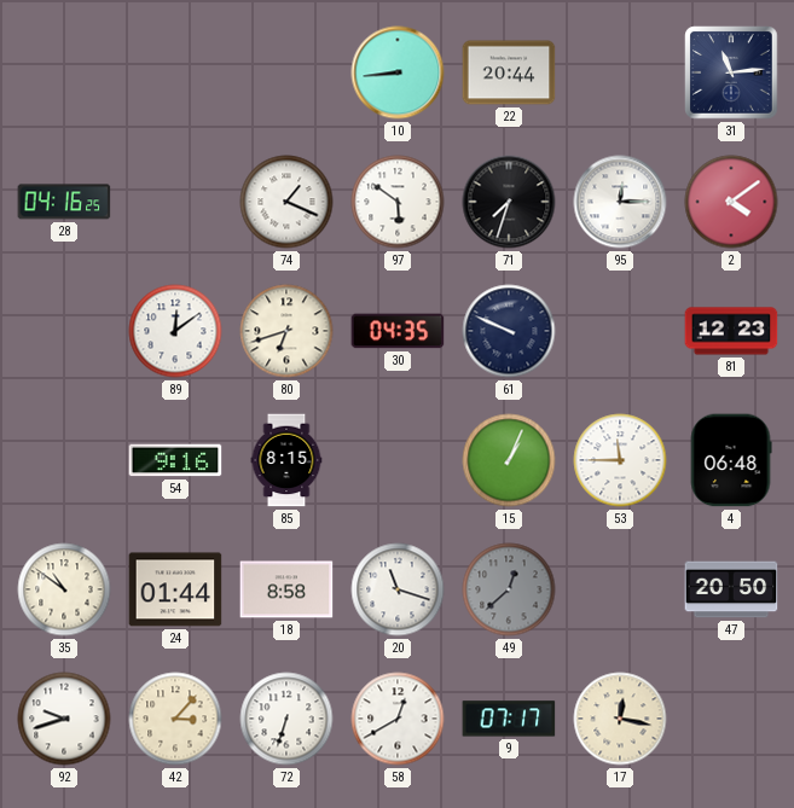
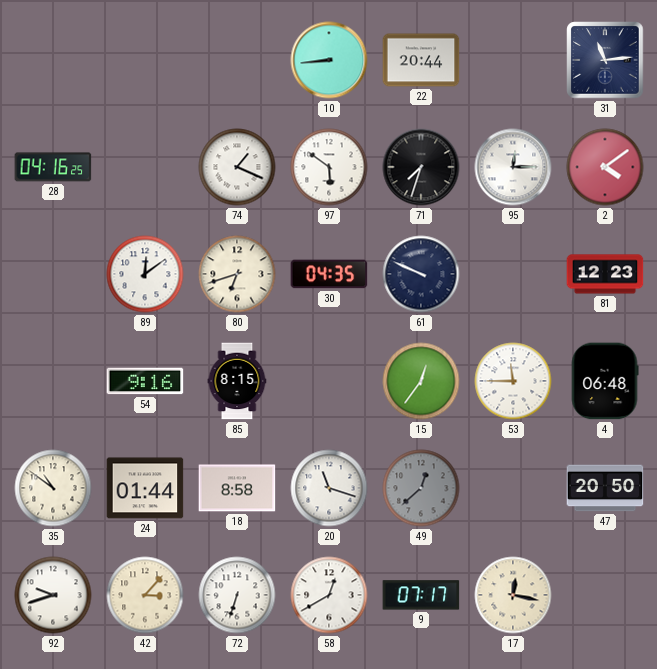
15: 1:04 -> 12:36
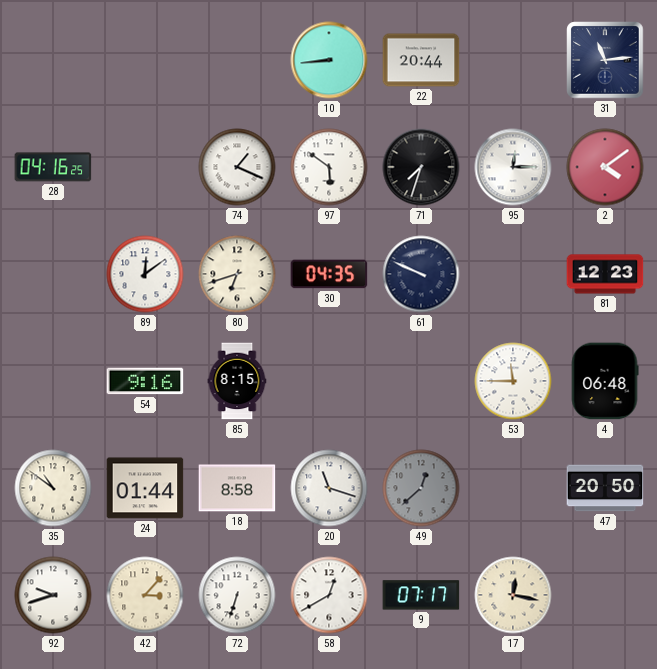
15: 12:36 -> none
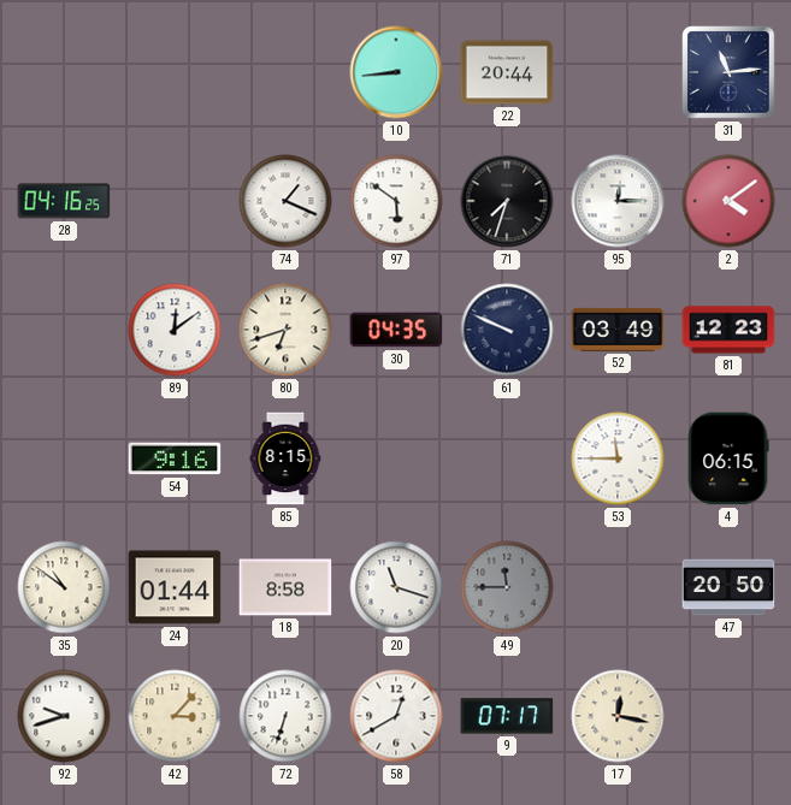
52: none -> 03:49
4: 06:48 -> 06:15
49: 12:38 -> 11:45
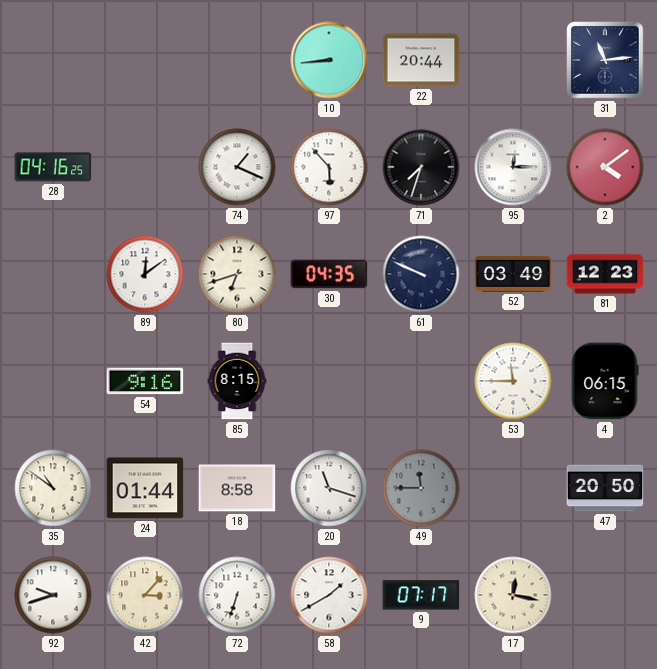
97: 5:51 -> 5:53
58: 12:40 -> 1:40
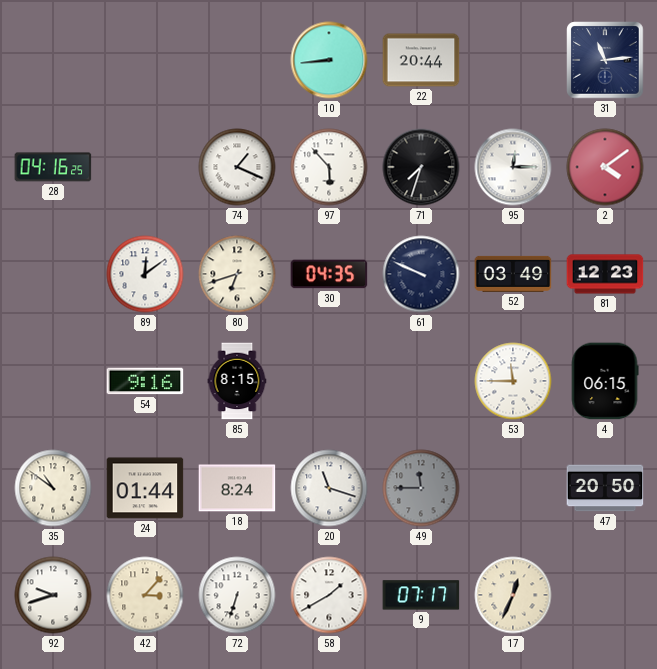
18: 8:58 -> 8:24
17: 12:17 -> 12:34
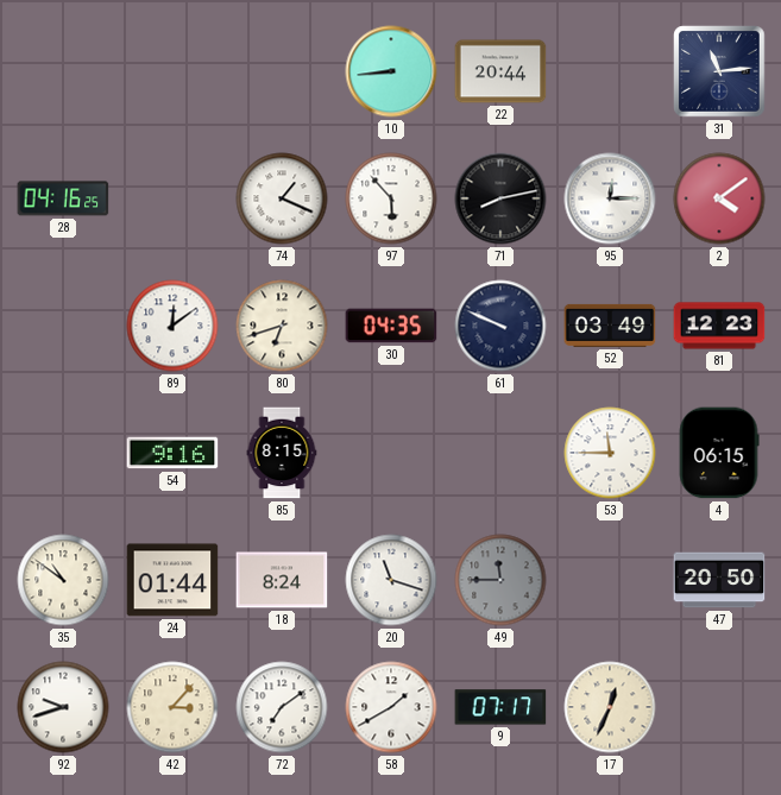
71: 7:33 -> 8:13
72: 6:33 -> 7:09
